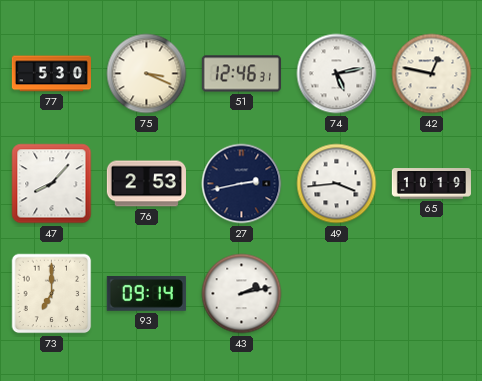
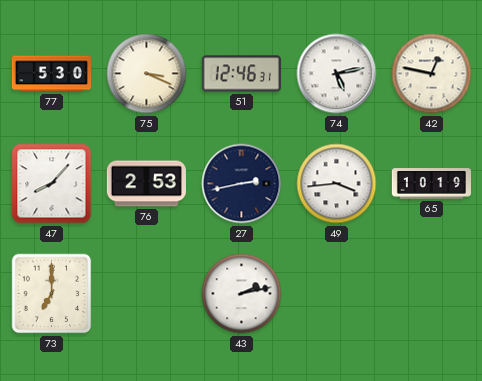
93: 09:14 -> none
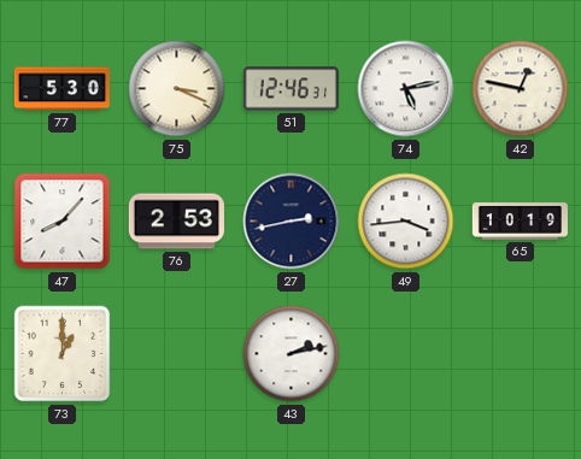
73: 7:00 -> 1:00
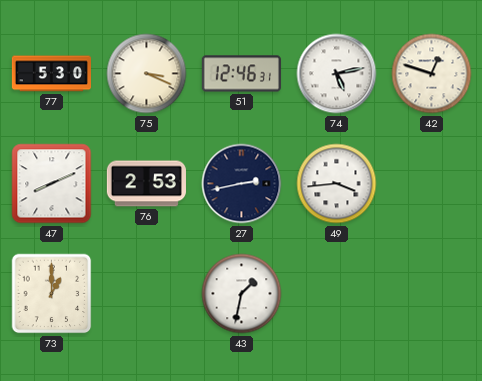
42: 12:47 -> 12:48
47: 8:07 -> 8:11
65: 10:19 -> none
43: 2:13 -> 1:32
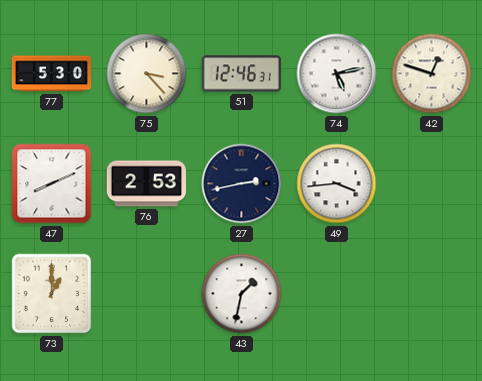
75: 3:19 -> 3:23
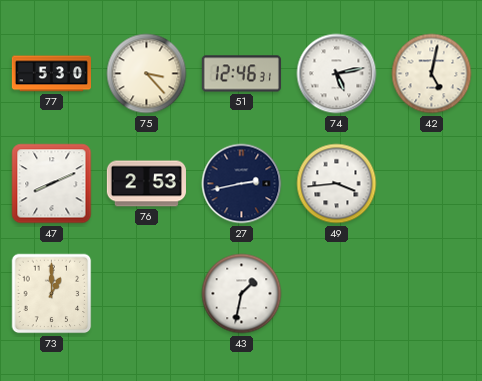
42: 12:48 -> 5:02
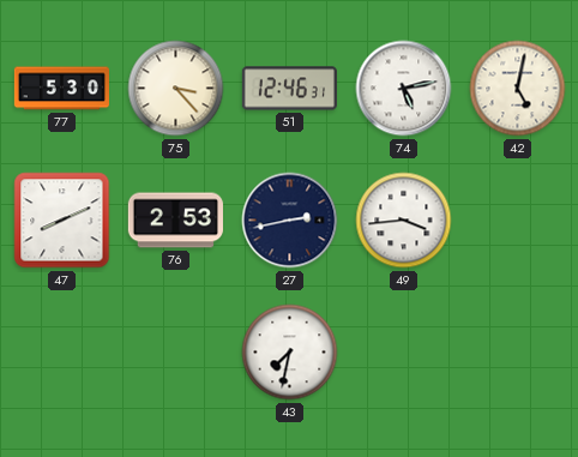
73: 1:00 -> none
43: 1:32 -> 7:32
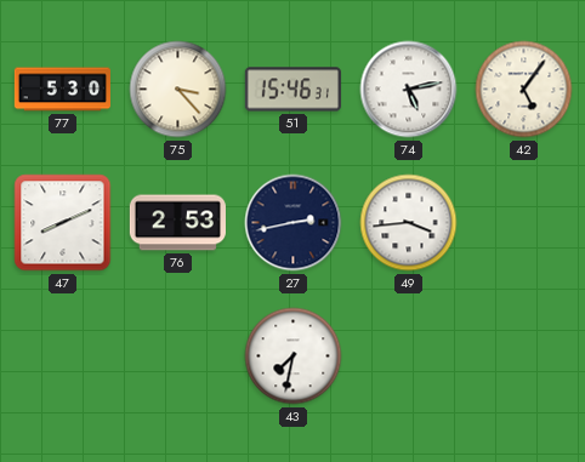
51: 12:46 -> 15:46
42: 5:02 -> 5:06
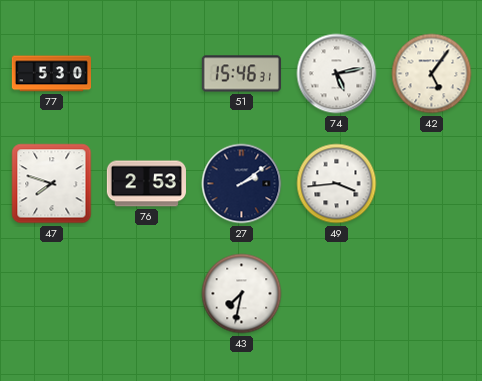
75: 3:23 -> none
47: 8:11 -> 7:48
27: 2:43 -> 2:09
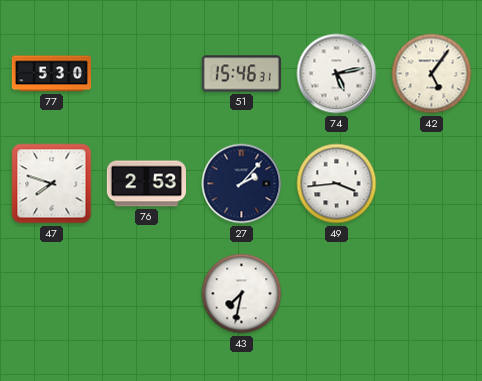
27: 2:09 -> 2:07
